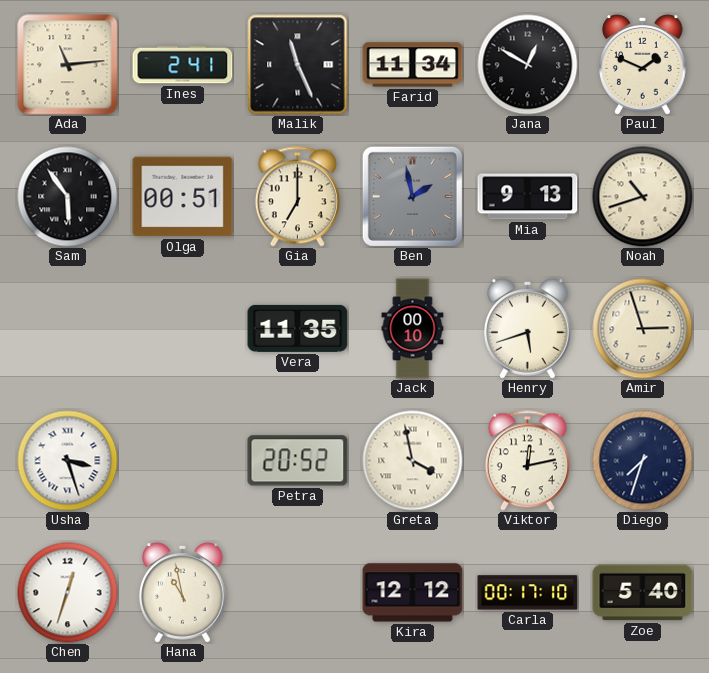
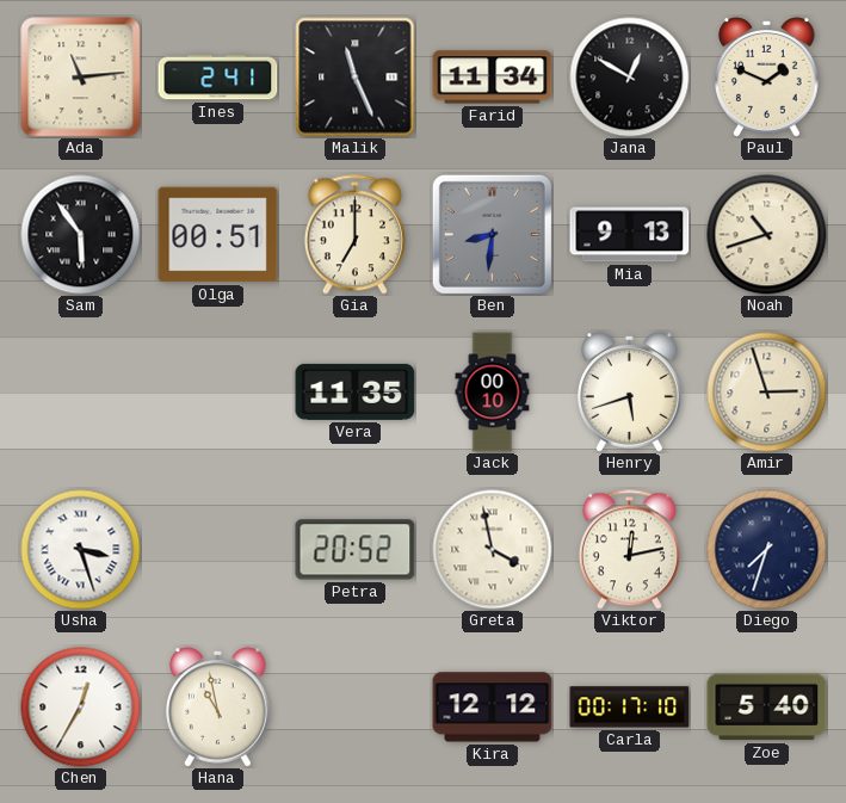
Ben: 1:58 -> 8:31
Chen: 12:33 -> 12:35
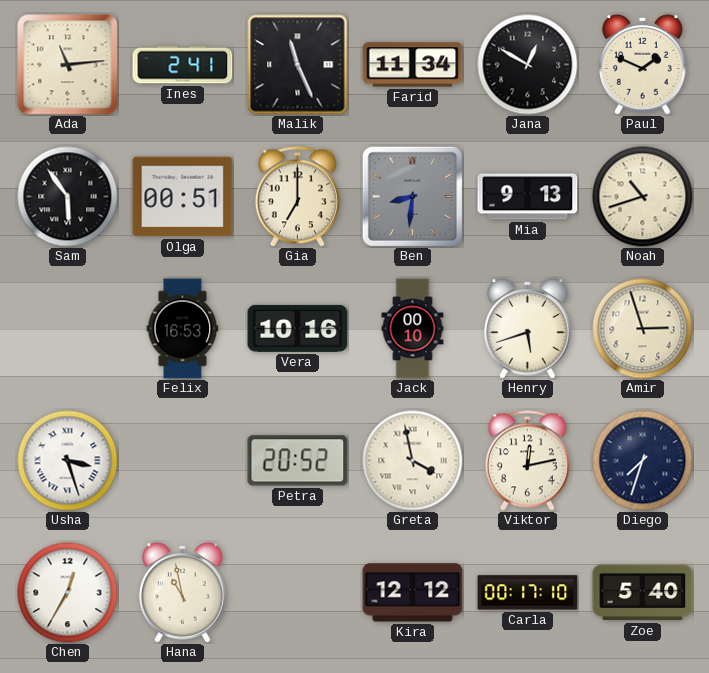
Felix: none -> 16:53
Vera: 11:35 -> 10:16
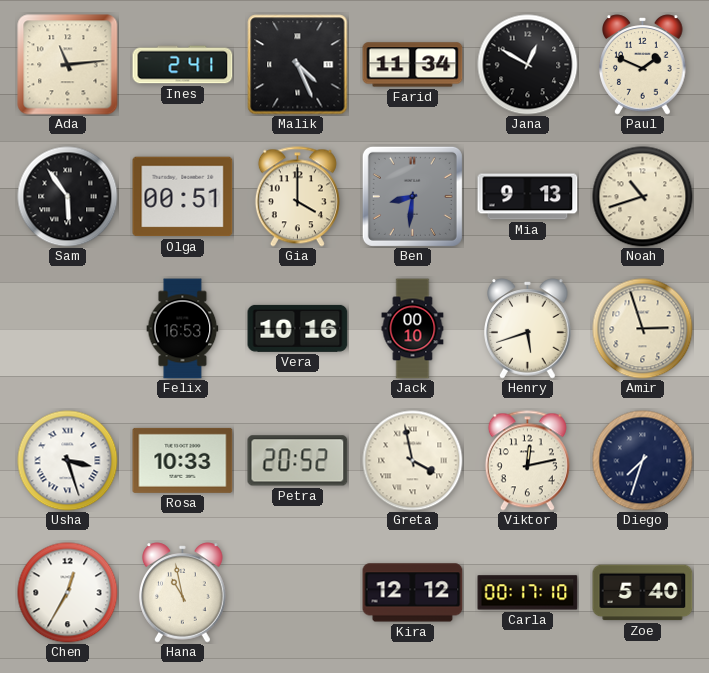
Malik: 11:26 -> 4:26
Gia: 7:00 -> 4:00
Rosa: none -> 10:33
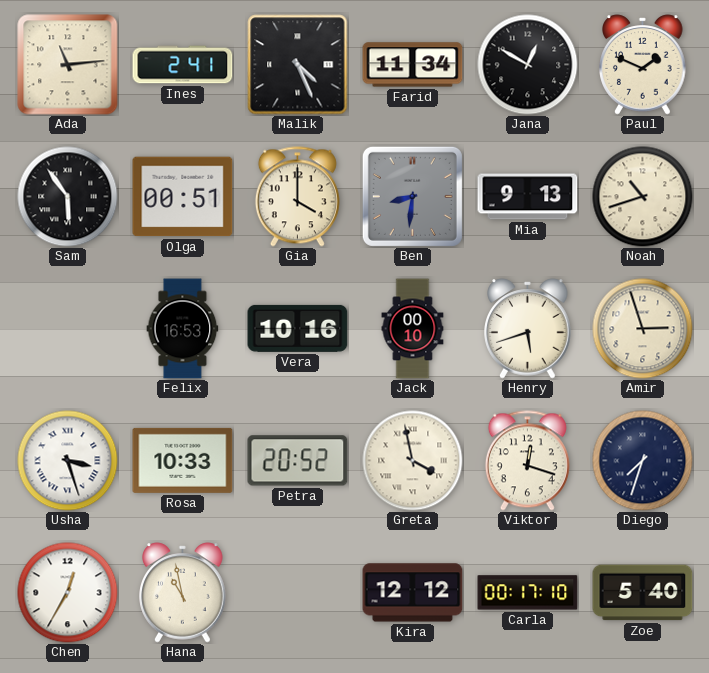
Viktor: 12:13 -> 12:18
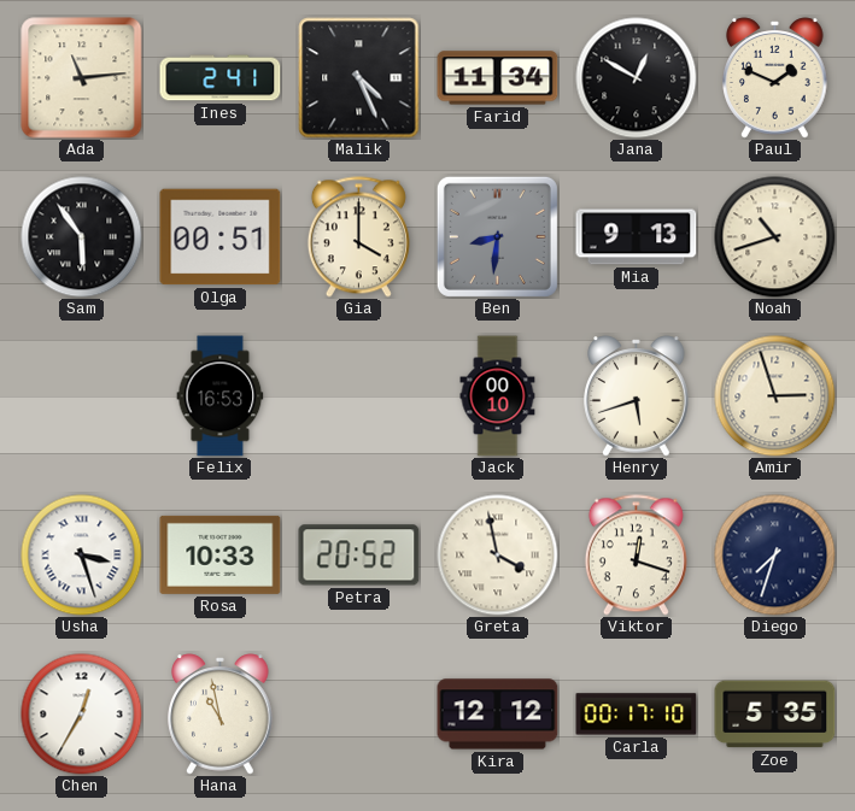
Vera: 10:16 -> none
Zoe: 5:40 -> 5:35
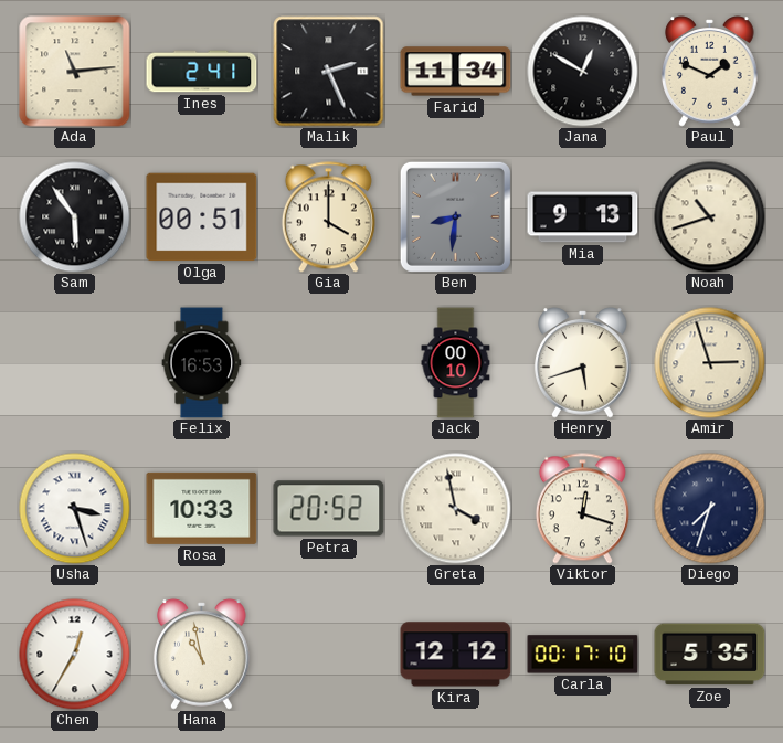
Malik: 4:26 -> 2:26
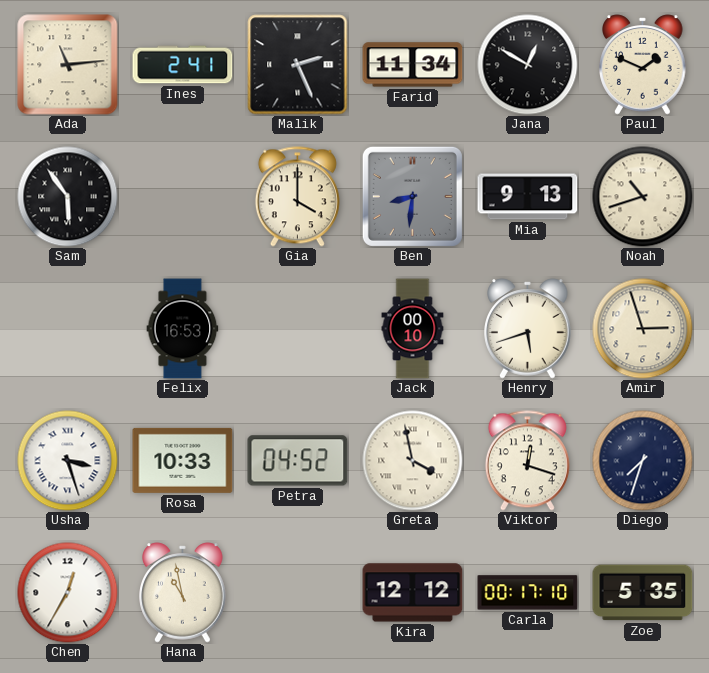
Olga: 00:51 -> none
Petra: 20:52 -> 04:52
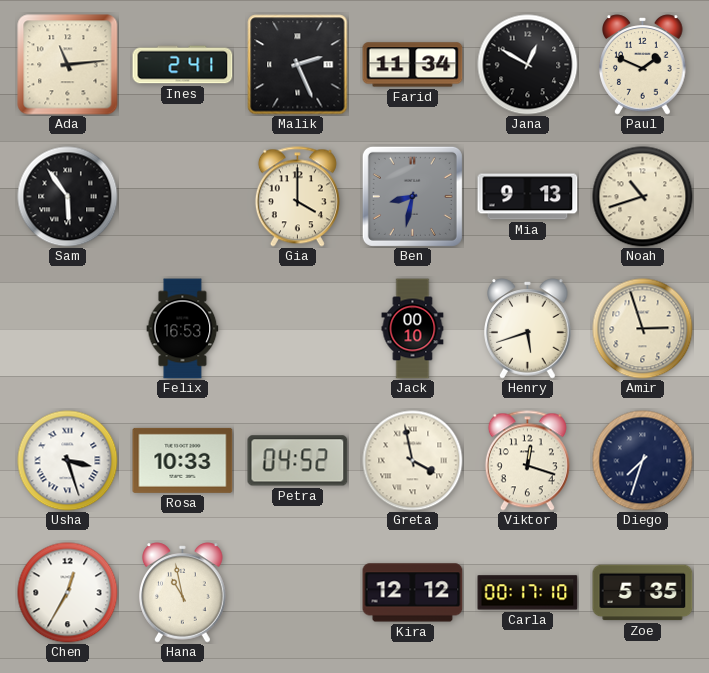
Ben: 8:31 -> 8:32
